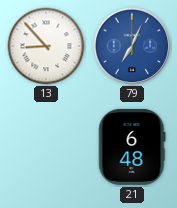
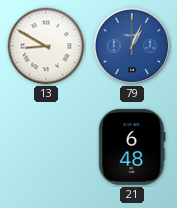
13: 8:53 -> 8:50
79: 7:04 -> 1:04
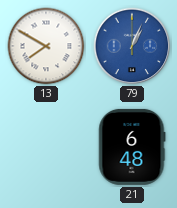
13: 8:50 -> 7:50
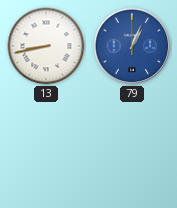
13: 7:50 -> 8:43
21: 6:48 -> none
